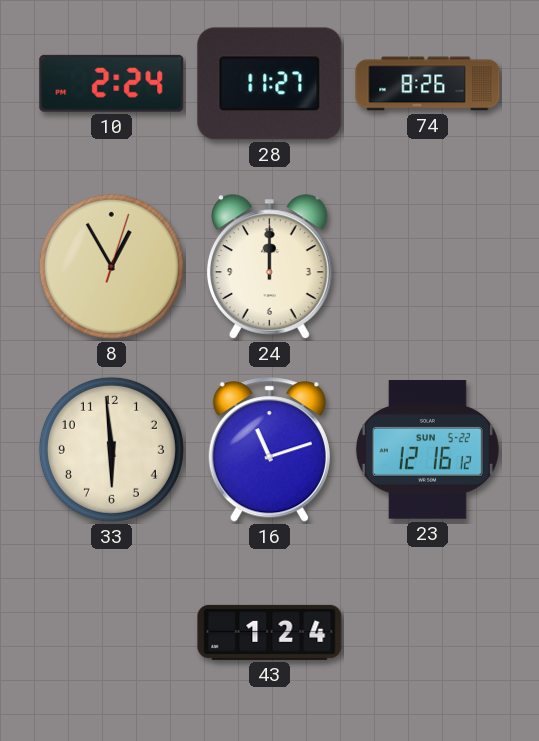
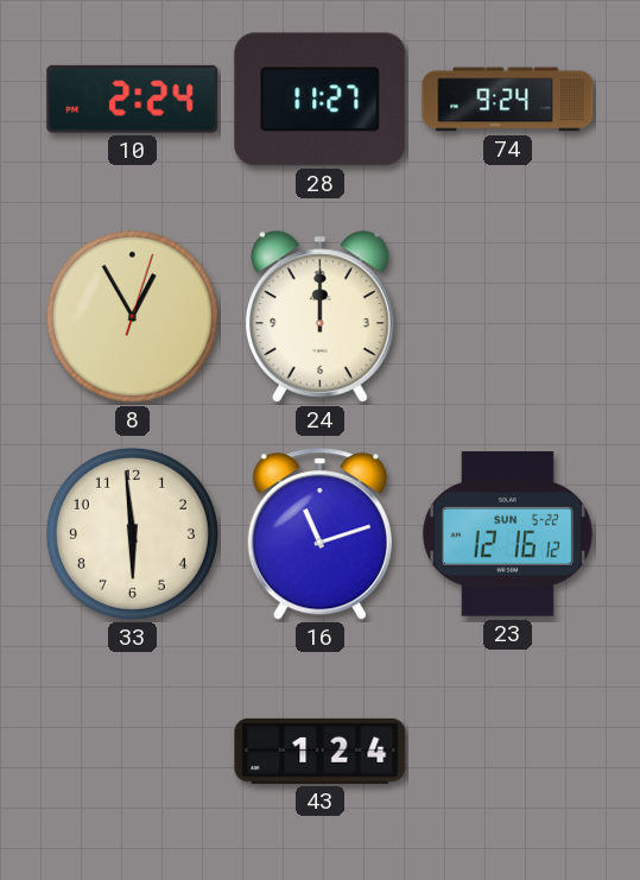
74: 8:26 -> 9:24
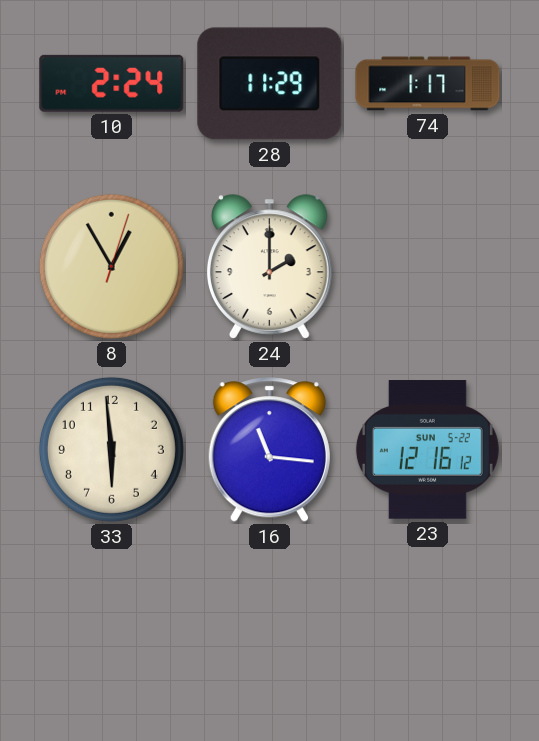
28: 11:27 -> 11:29
74: 9:24 -> 1:17
24: 12:00 -> 2:00
16: 11:12 -> 11:16
43: 1:24 -> none
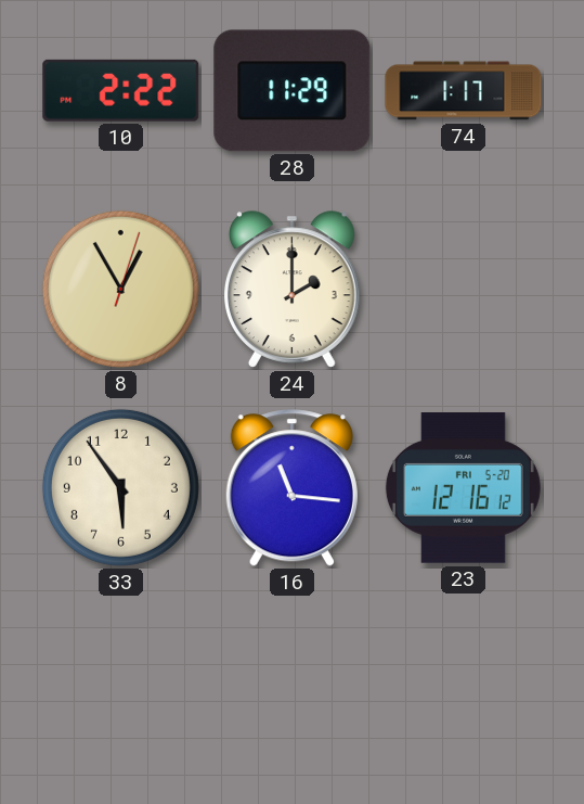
10: 2:24 -> 2:22
33: 5:59 -> 5:54
23 date: SUN 5-22 -> FRI 5-20
